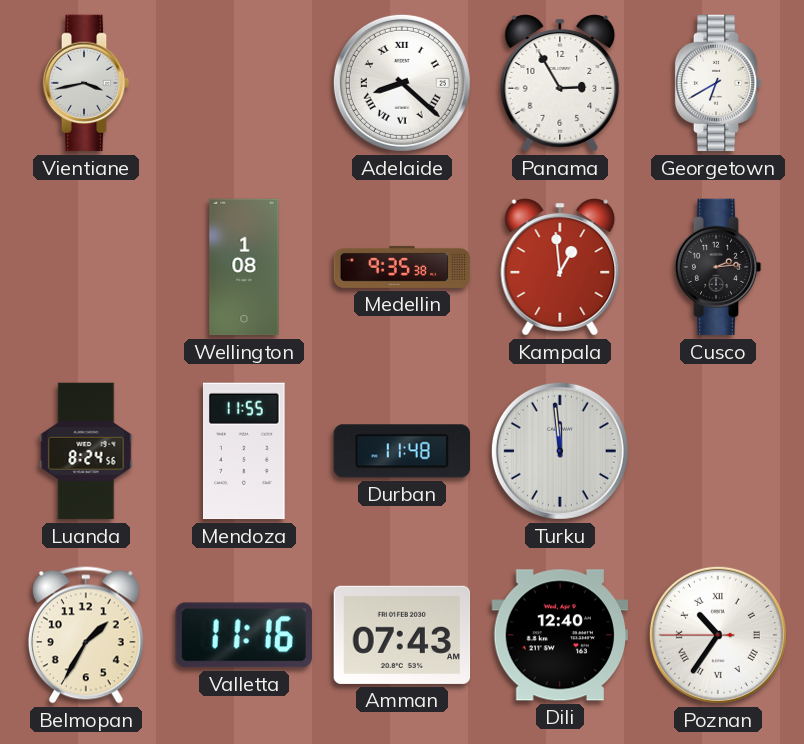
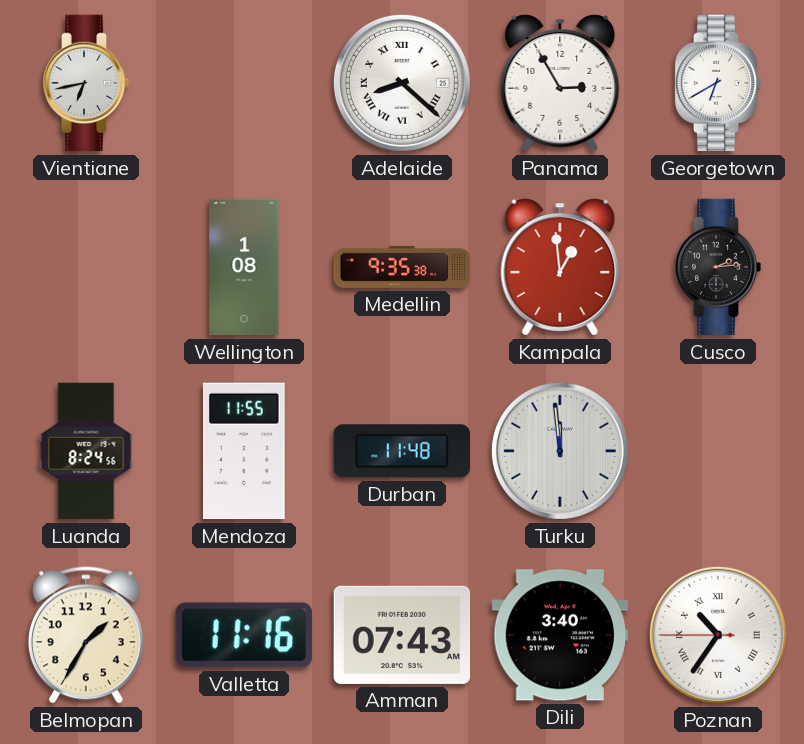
Vientiane: 3:43 -> 6:43
Dili: 12:40 -> 3:40
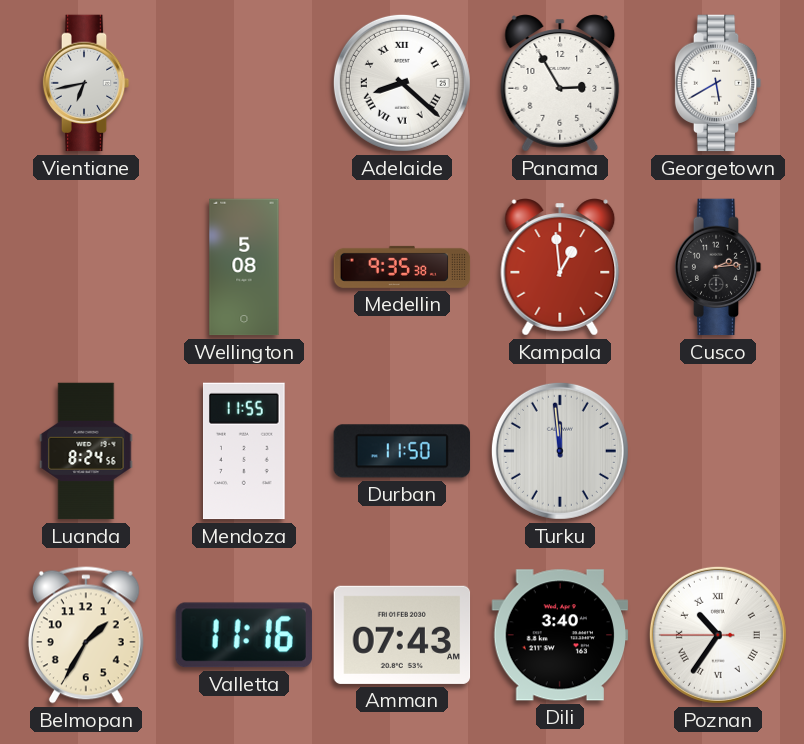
Georgetown: 6:40 -> 5:40
Wellington: 1:08 -> 5:08
Durban: 11:48 -> 11:50
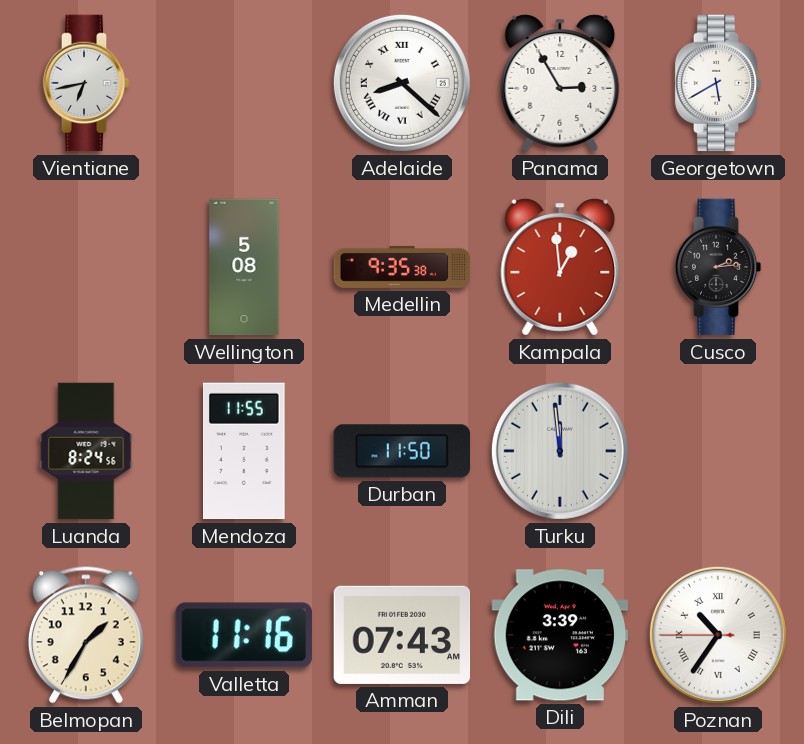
Dili: 3:40 -> 3:39
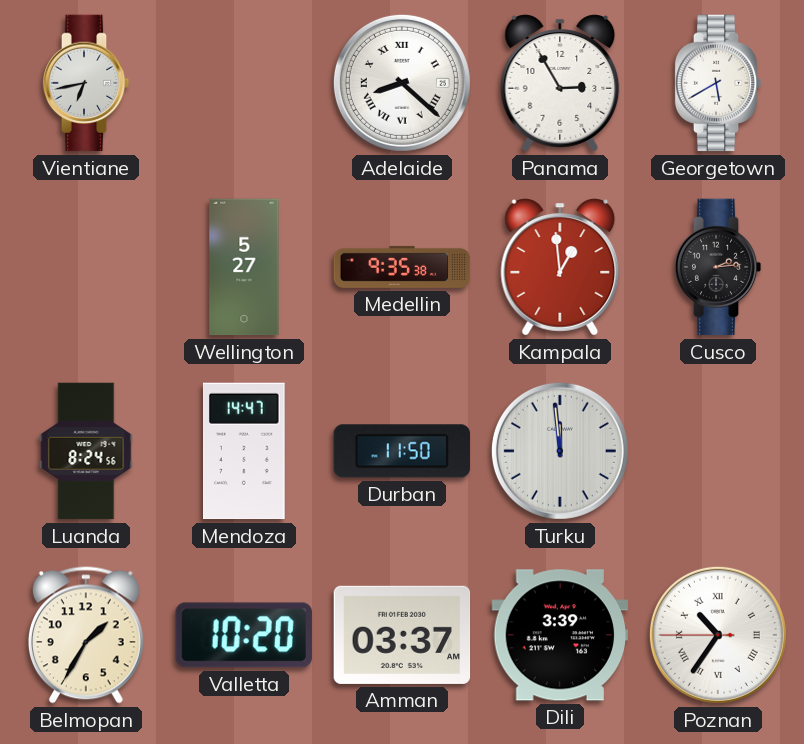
Wellington: 5:08 -> 5:27
Mendoza: 11:55 -> 14:47
Valletta: 11:16 -> 10:20
Amman: 07:43 -> 03:37
